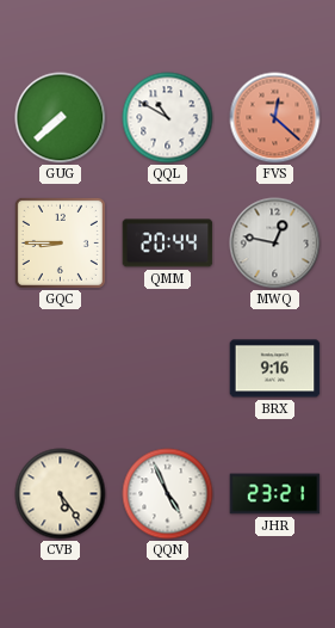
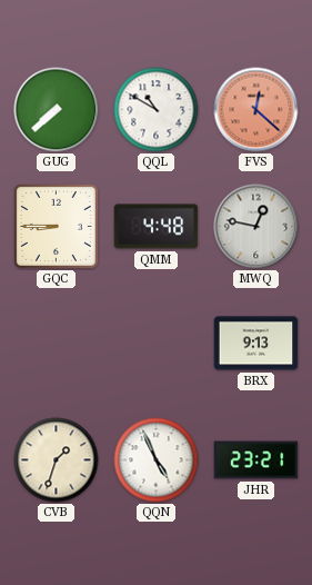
QMM: 20:44 -> 4:48
BRX: 9:16 -> 9:13
CVB: 5:24 -> 1:33
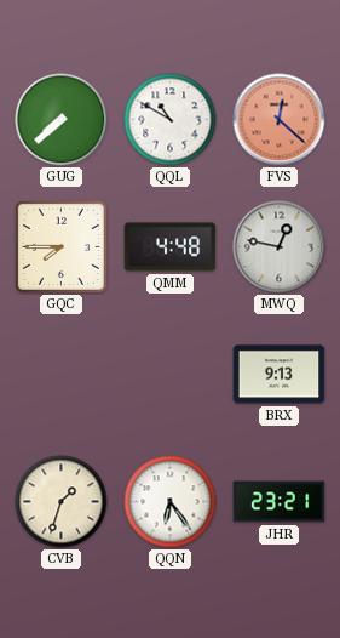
GQC: 8:45 -> 7:45
QQN: 4:56 -> 6:24
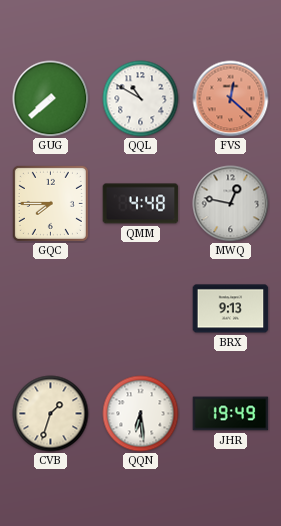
QQN: 6:24 -> 6:29
JHR: 23:21 -> 19:49
